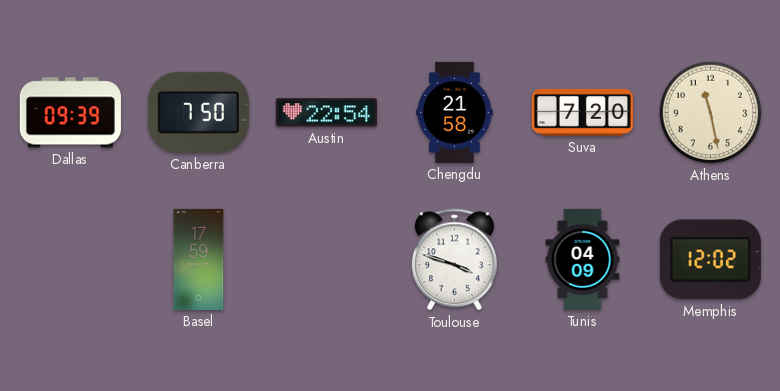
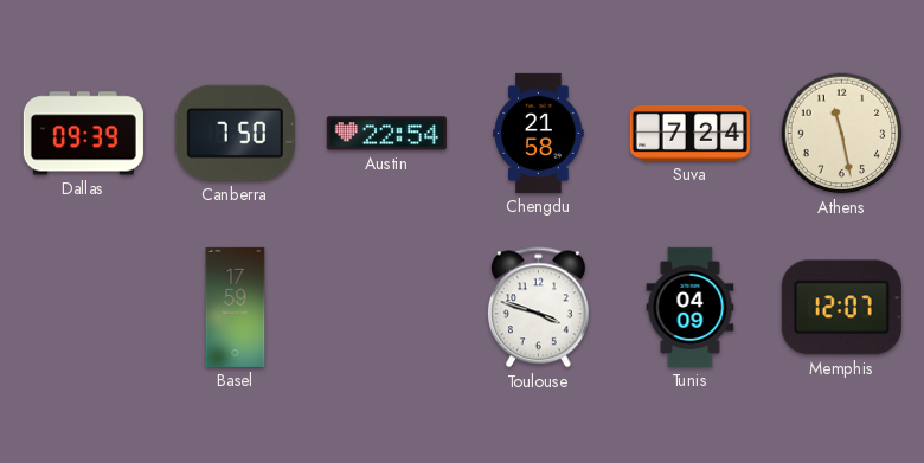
Suva: 7:20 -> 7:24
Memphis: 12:02 -> 12:07
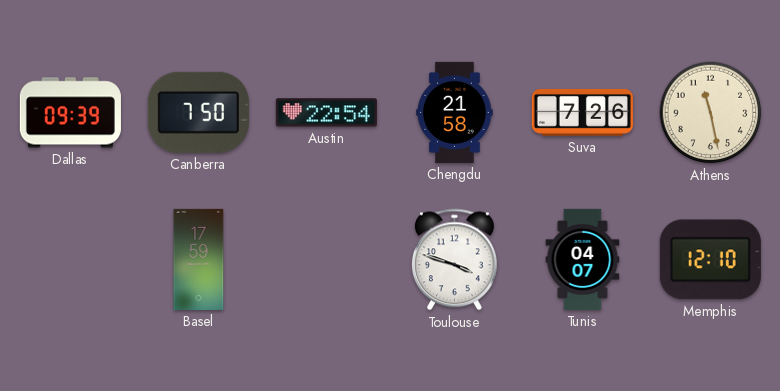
Suva: 7:24 -> 7:26
Tunis: 04:09 -> 04:07
Memphis: 12:07 -> 12:10
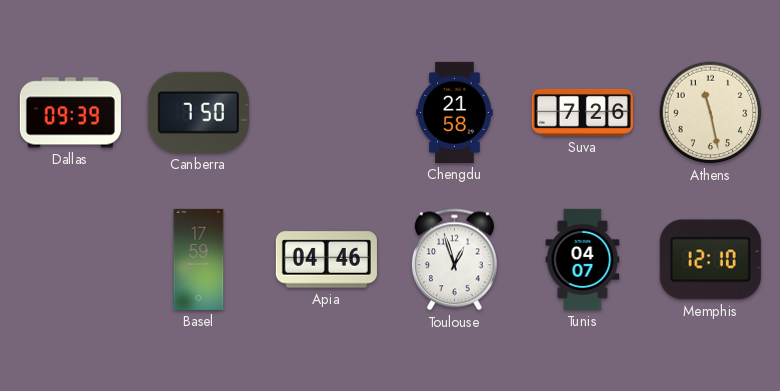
Austin: 22:54 -> none
Apia: none -> 04:46
Toulouse: 3:48 -> 12:57
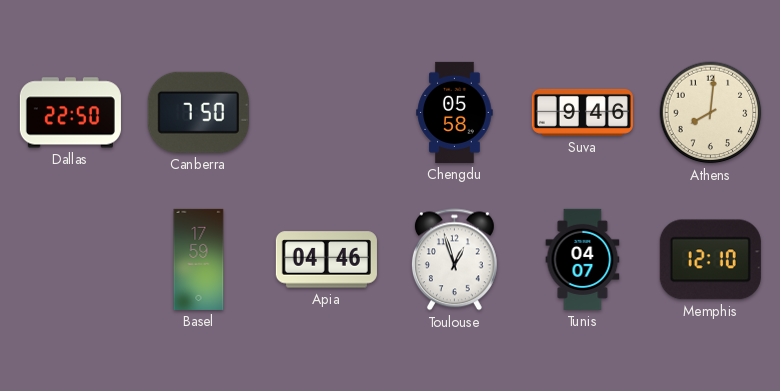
Dallas: 09:39 -> 22:50
Chengdu: 21:58 -> 05:58
Suva: 7:26 -> 9:46
Athens: 11:28 -> 8:01
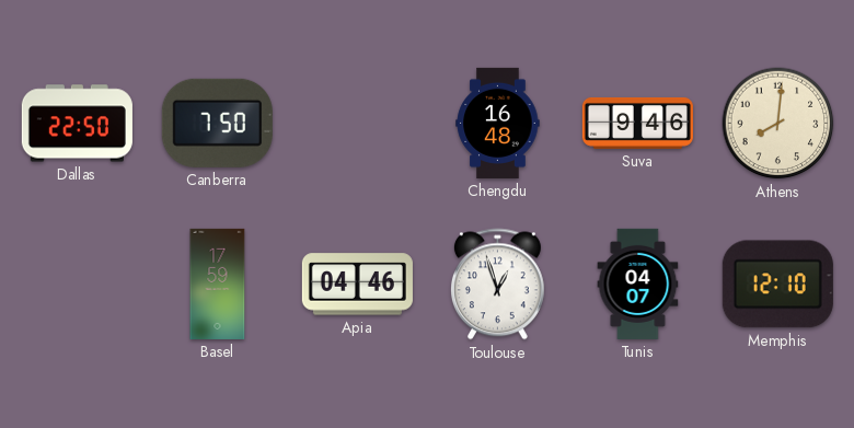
Chengdu: 05:58 -> 16:48
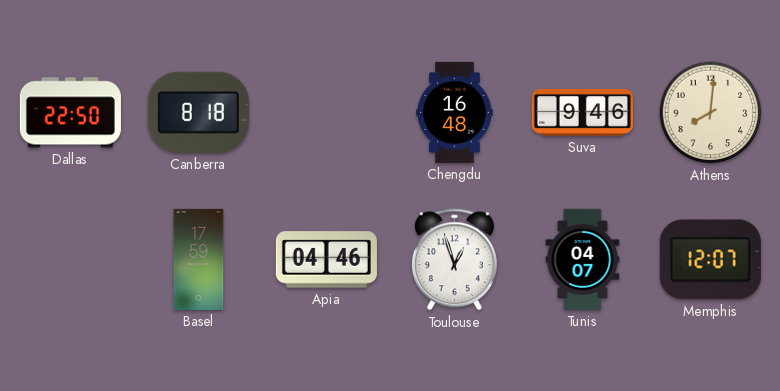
Canberra: 7:50 -> 8:18
Memphis: 12:10 -> 12:07
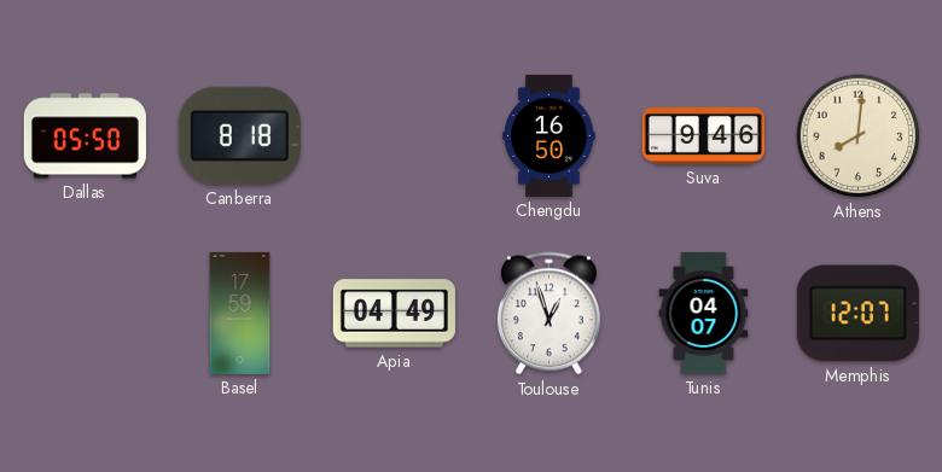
Dallas: 22:50 -> 05:50
Chengdu: 16:48 -> 16:50
Apia: 04:46 -> 04:49
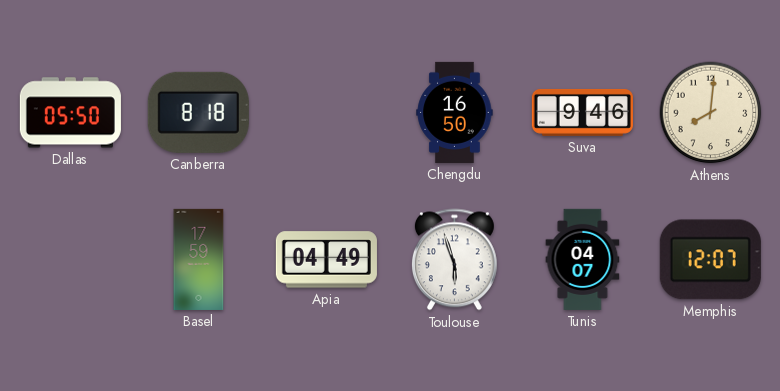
Toulouse: 12:57 -> 5:57
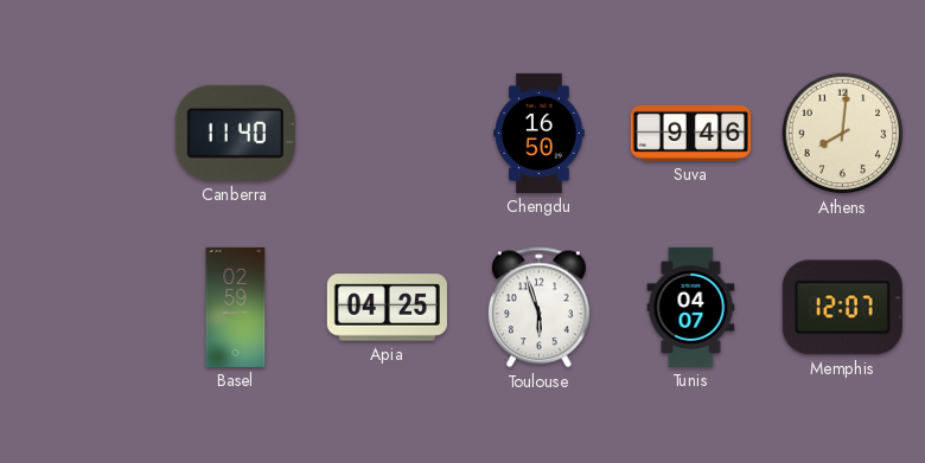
Dallas: 05:50 -> none
Canberra: 8:18 -> 11:40
Basel: 17:59 -> 02:59
Apia: 04:49 -> 04:25
